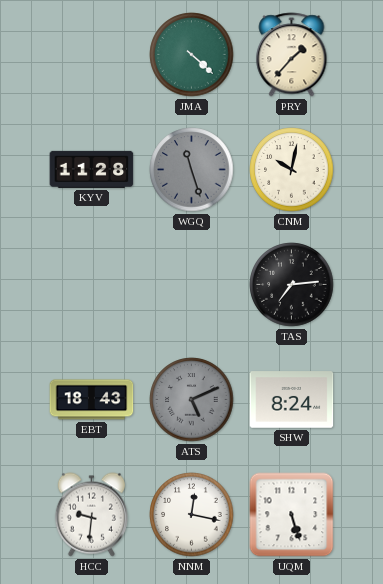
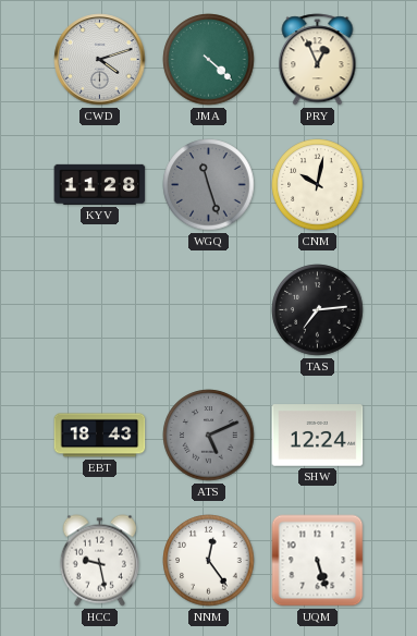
CWD: none -> 4:12
PRY: 1:37 -> 12:56
SHW: 8:24 -> 12:24
HCC: 9:31 -> 9:28
NNM: 12:17 -> 12:24
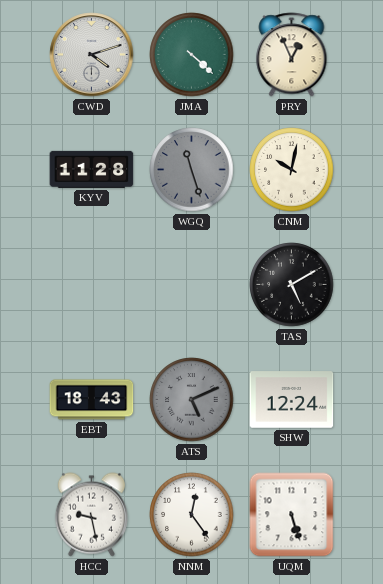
TAS: 7:14 -> 5:10
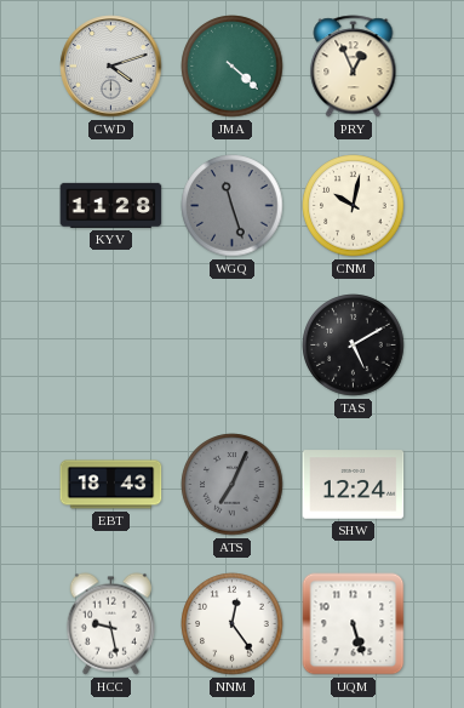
ATS: 5:11 -> 7:04
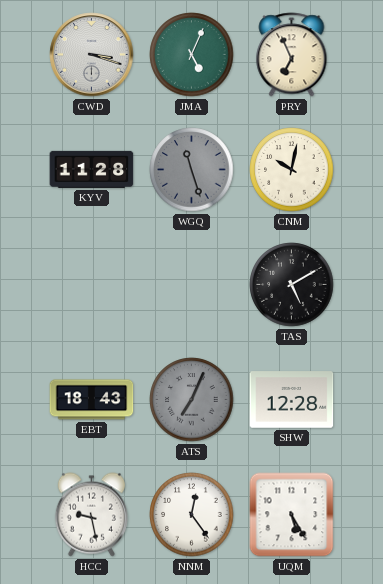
CWD: 4:12 -> 3:18
JMA: 4:22 -> 5:04
PRY: 12:56 -> 6:56
SHW: 12:24 -> 12:28
UQM: 5:27 -> 5:25
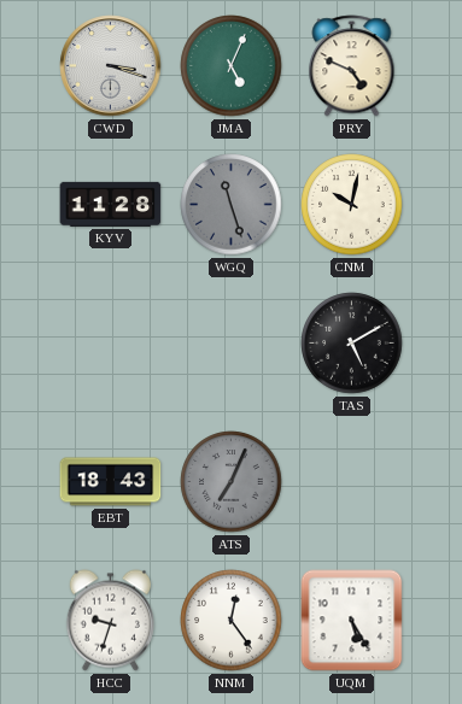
PRY: 6:56 -> 4:49
SHW: 12:28 -> none
HCC: 9:28 -> 9:33
